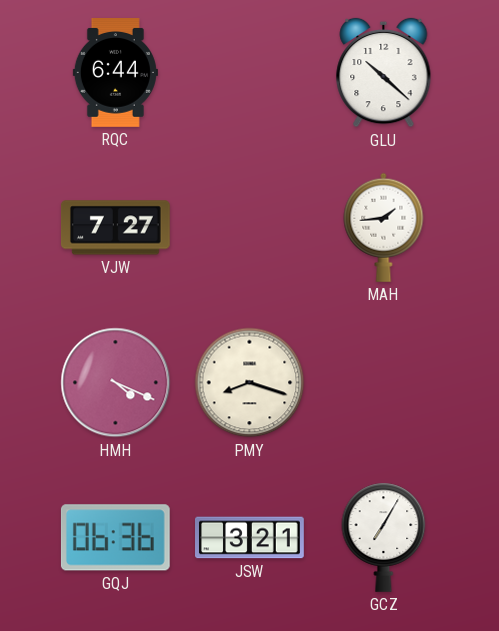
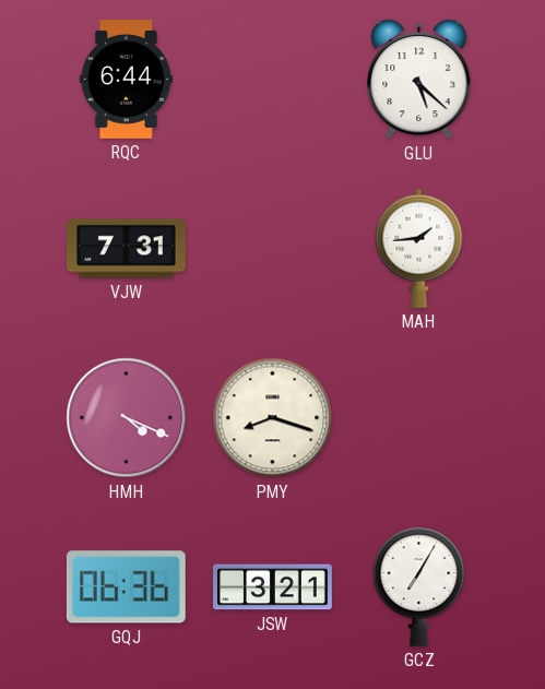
GLU: 10:22 -> 5:22
VJW: 7:27 -> 7:31
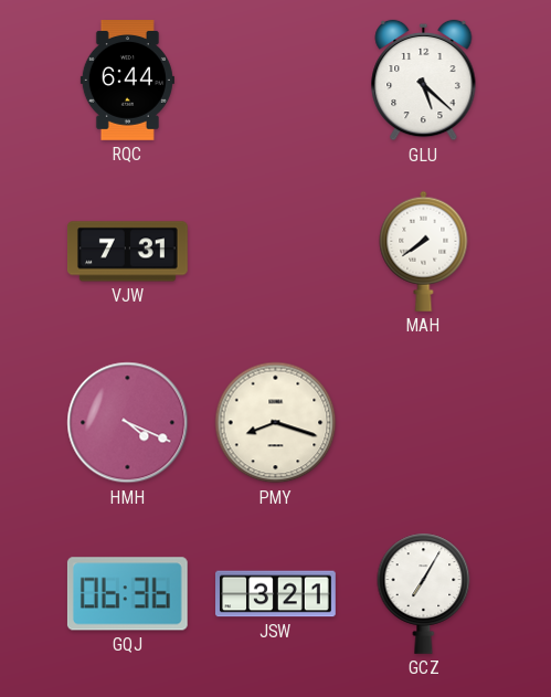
MAH: 1:44 -> 7:39
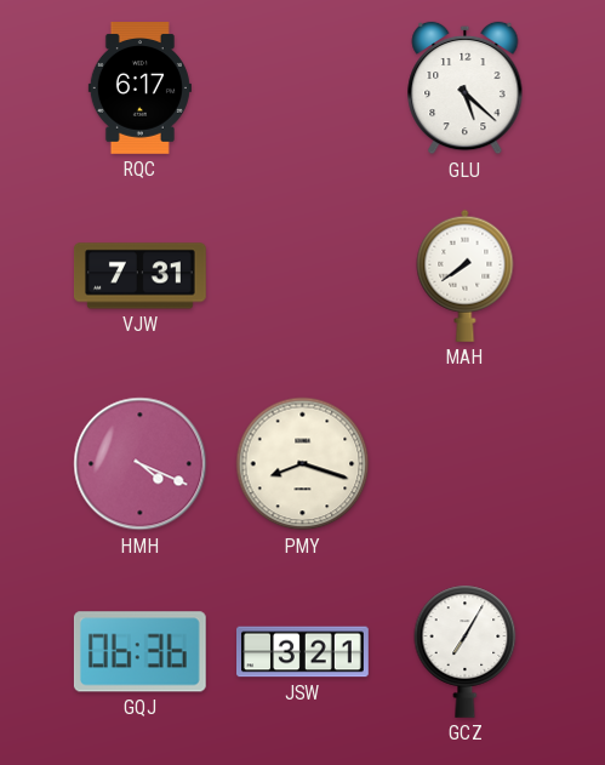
RQC: 6:44 -> 6:17
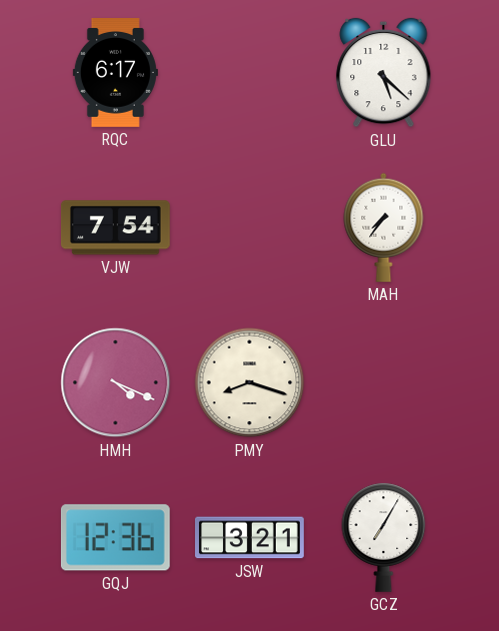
VJW: 7:31 -> 7:54
MAH: 7:39 -> 7:36
GQJ: 06:36 -> 12:36
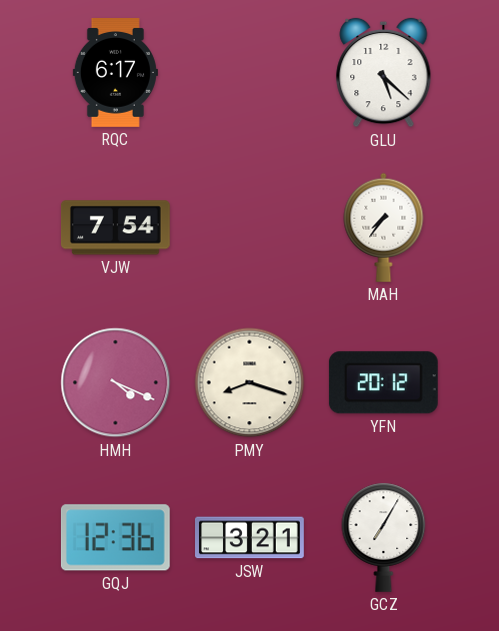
YFN: none -> 20:12
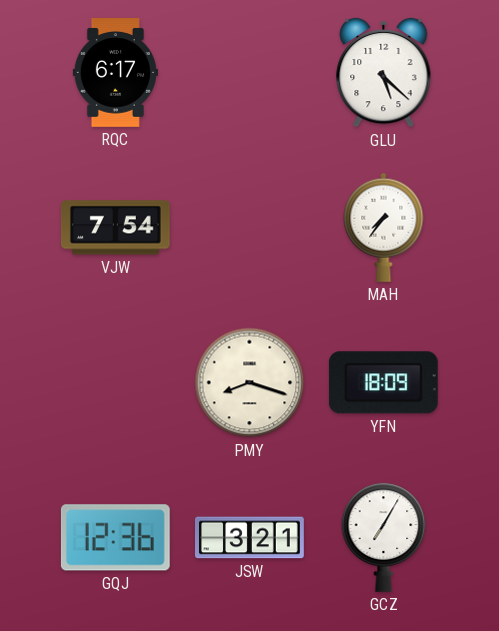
HMH: 4:19 -> none
YFN: 20:12 -> 18:09
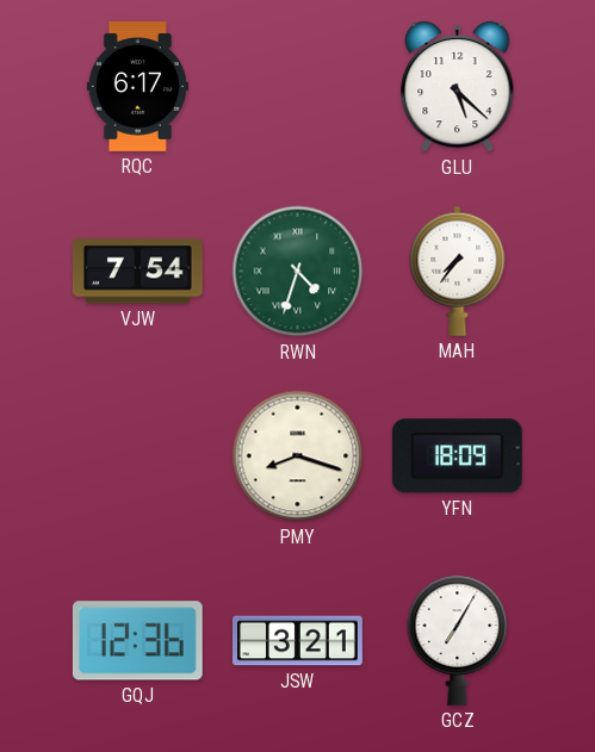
RWN: none -> 4:33
